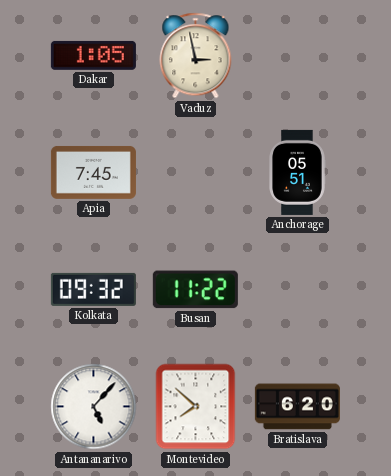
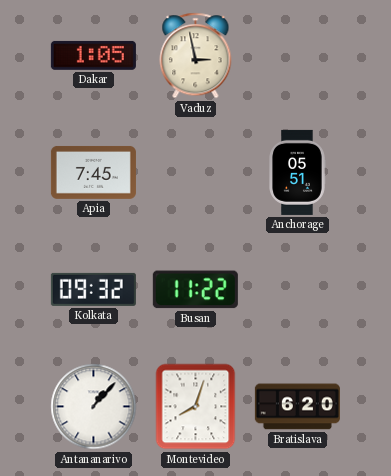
Antananarivo: 5:07 -> 1:07
Montevideo: 7:52 -> 8:03
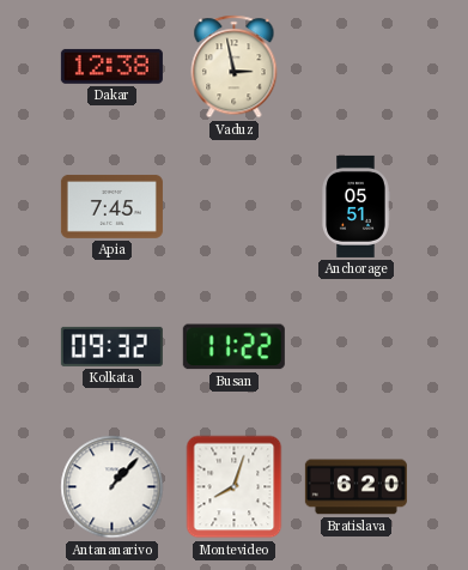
Dakar: 1:05 -> 12:38
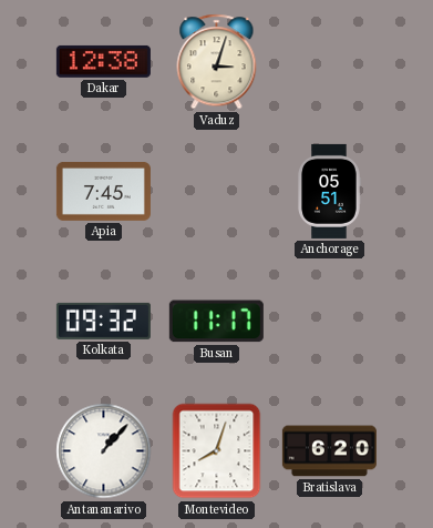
Vaduz: 2:58 -> 3:03
Busan: 11:22 -> 11:17
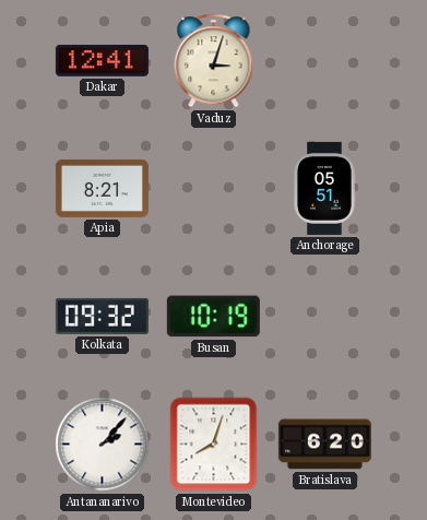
Dakar: 12:38 -> 12:41
Apia: 7:45 -> 8:21
Busan: 11:17 -> 10:19
Antananarivo: 1:07 -> 2:07
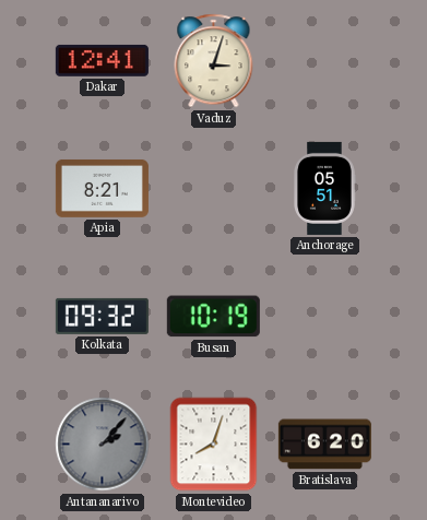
Antananarivo dial: white -> grey
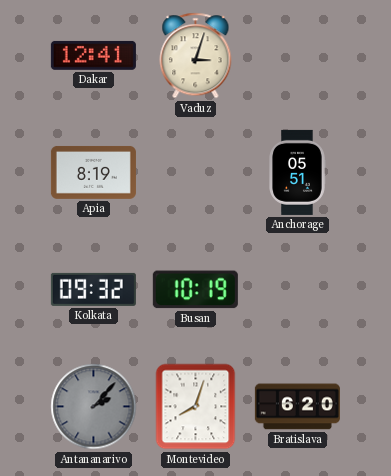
Apia: 8:21 -> 8:19
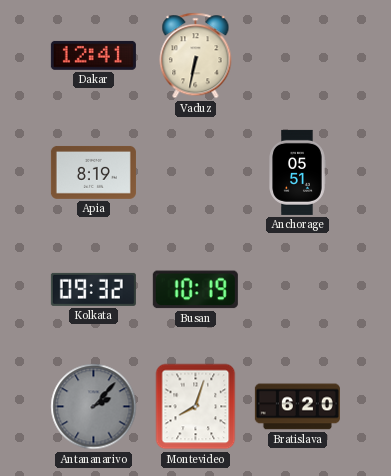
Vaduz: 3:03 -> 6:32
